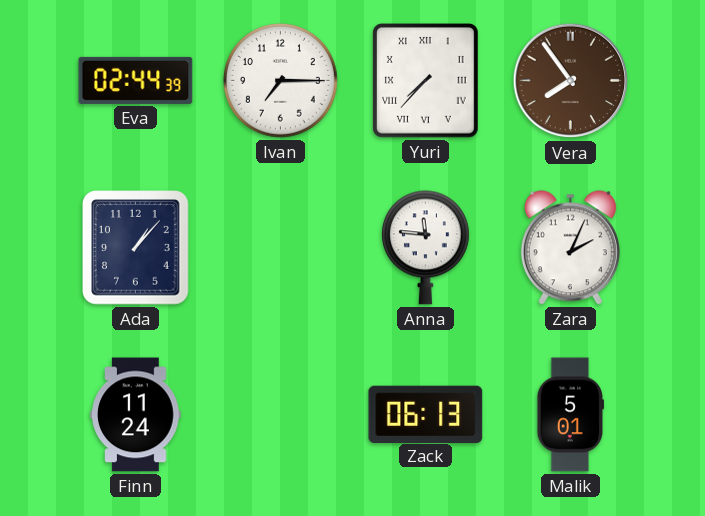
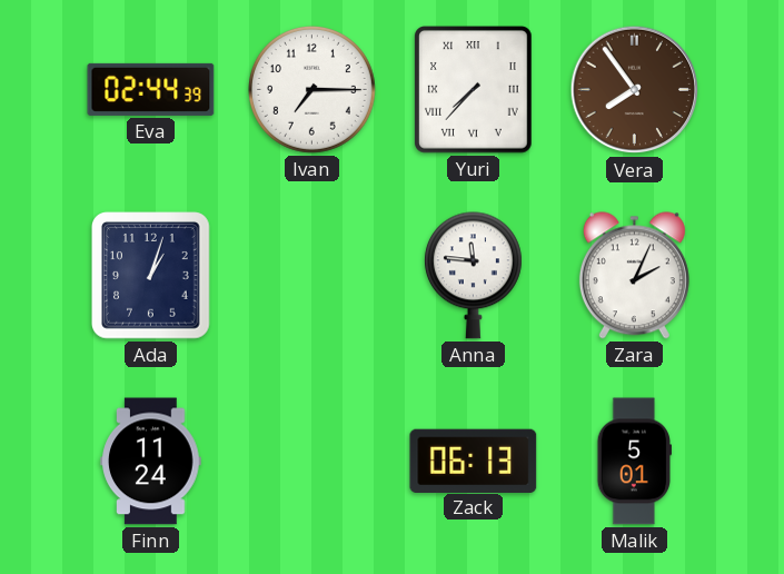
Ada: 1:07 -> 1:03
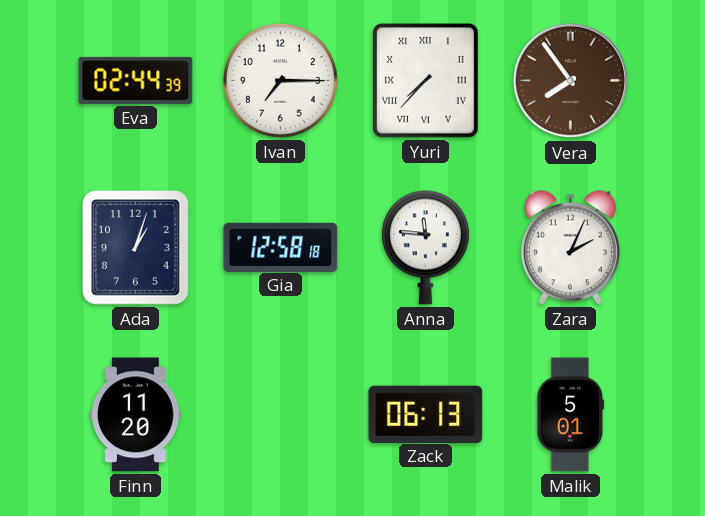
Gia: none -> 12:58
Finn: 11:24 -> 11:20
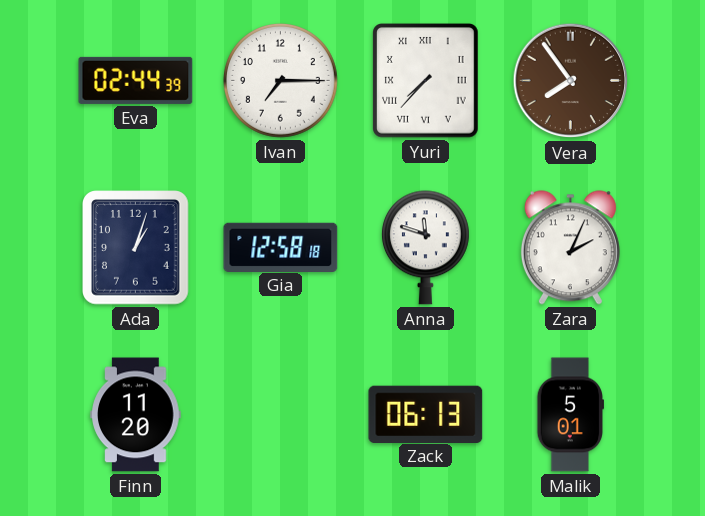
Anna: 11:46 -> 11:48
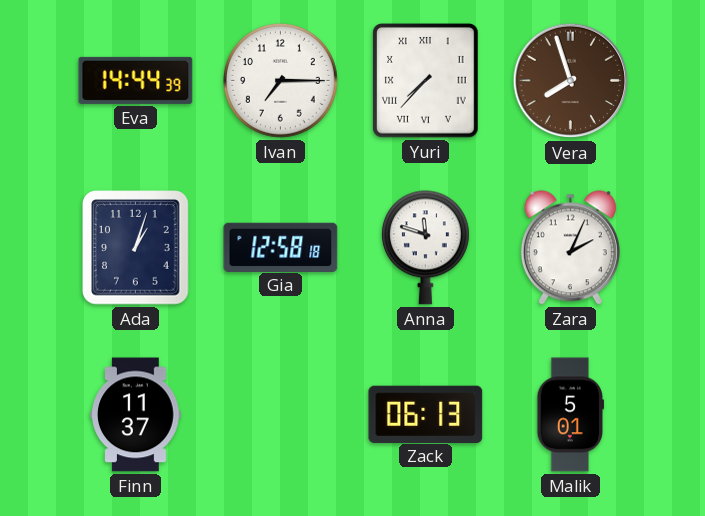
Eva: 02:44 -> 14:44
Vera: 7:54 -> 7:57
Finn: 11:20 -> 11:37
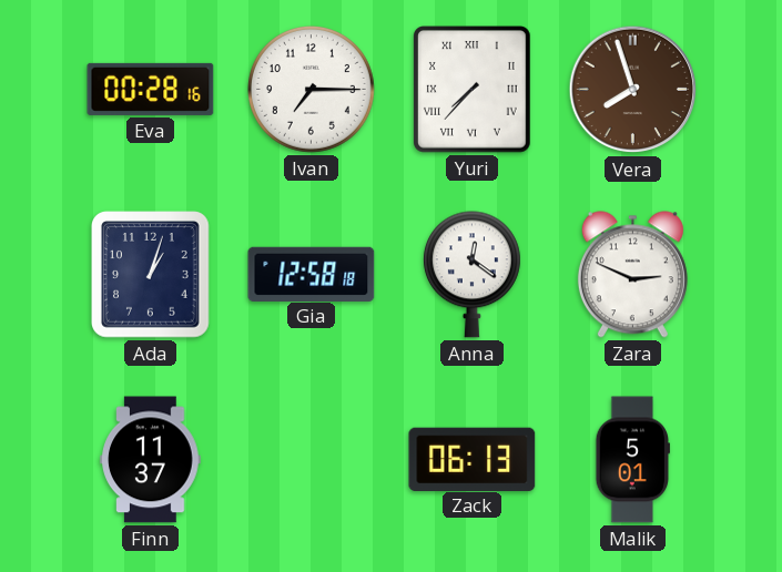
Eva: 14:44 -> 00:28
Anna: 11:48 -> 12:21
Zara: 2:04 -> 2:49
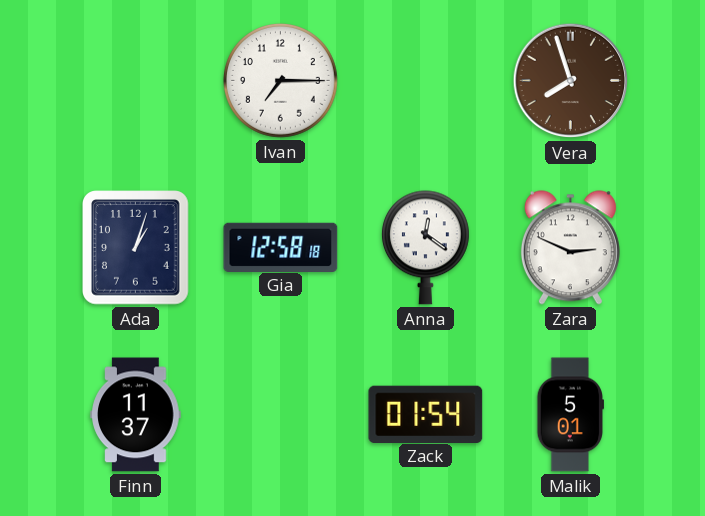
Eva: 00:28 -> none
Yuri: 7:37 -> none
Zack: 06:13 -> 01:54
